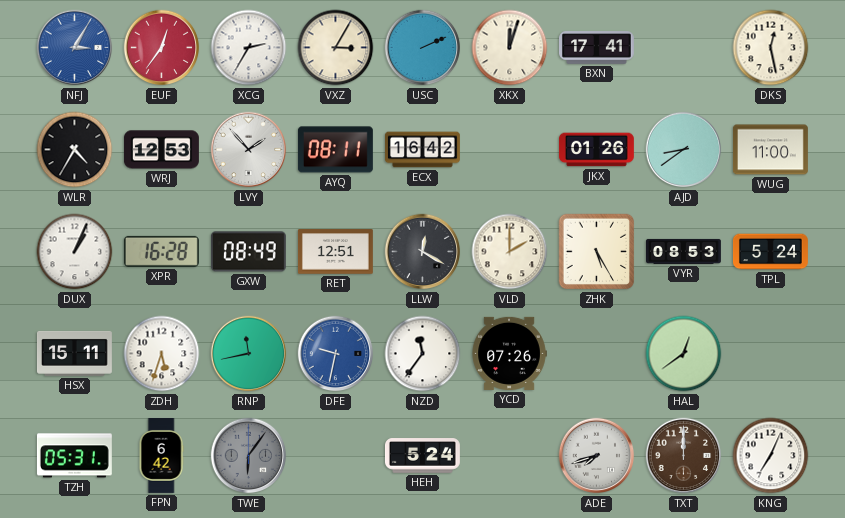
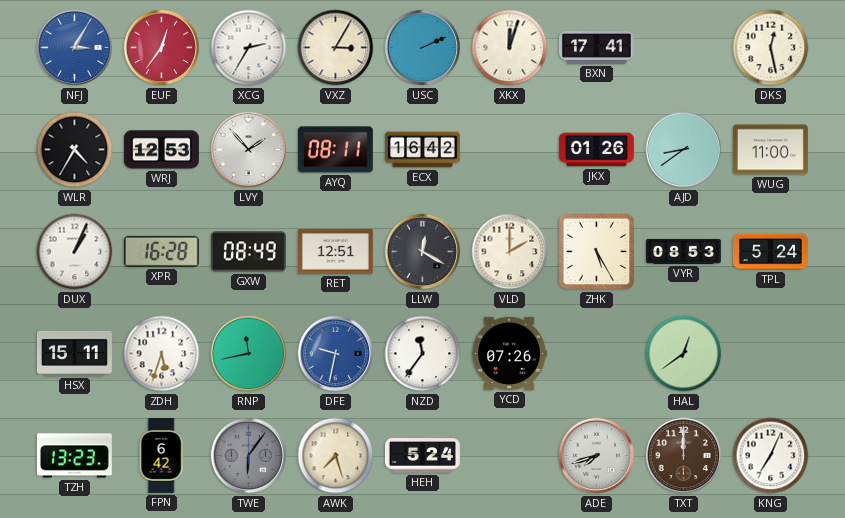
TZH: 05:31 -> 13:23
AWK: none -> 7:27
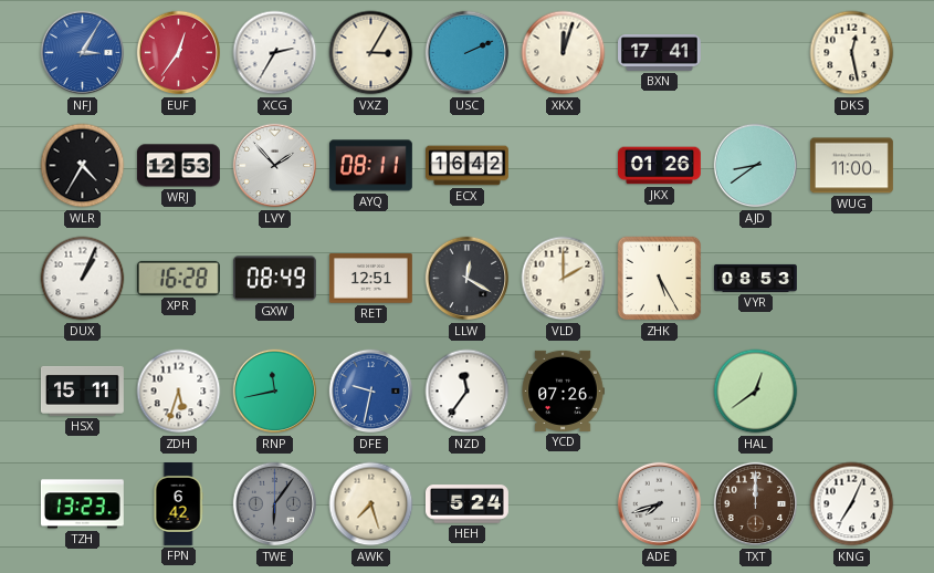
TPL: 5:24 -> none
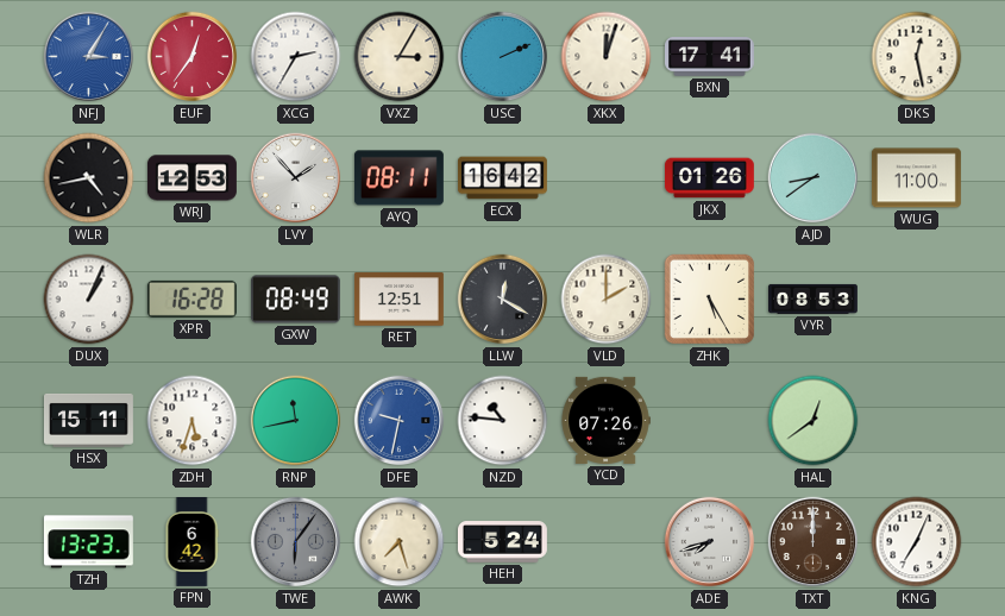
WLR: 4:35 -> 4:43
NZD: 11:36 -> 10:46
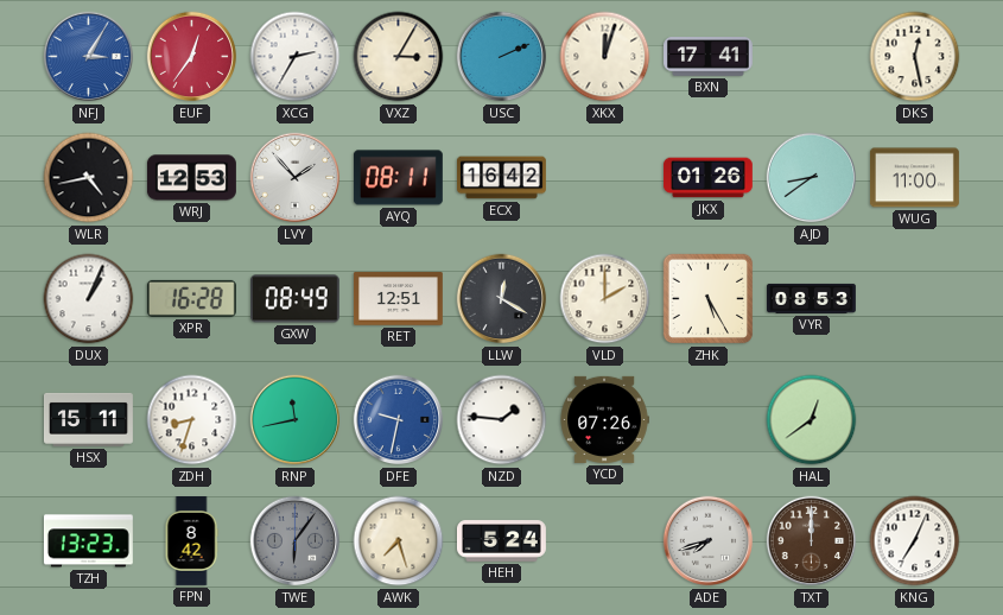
ZDH: 5:33 -> 8:33
NZD: 10:46 -> 1:46
FPN: 6:42 -> 8:42
